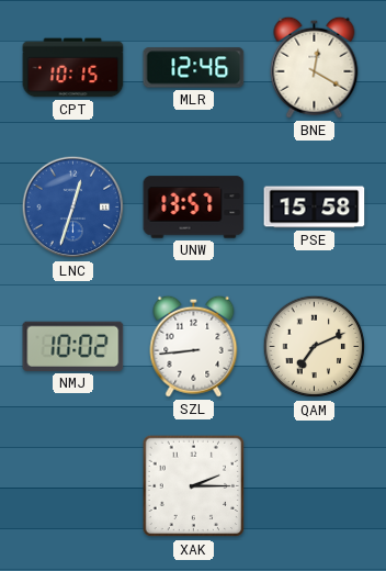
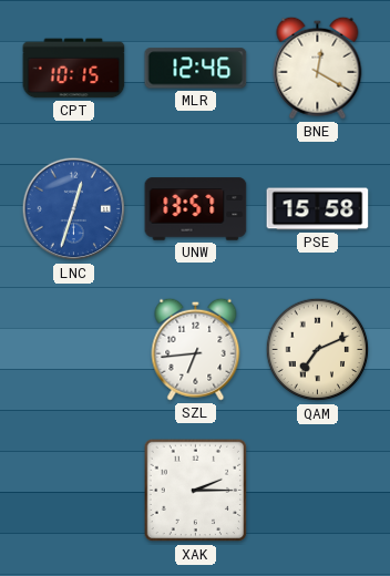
NMJ: 10:02 -> none
SZL: 8:44 -> 6:44
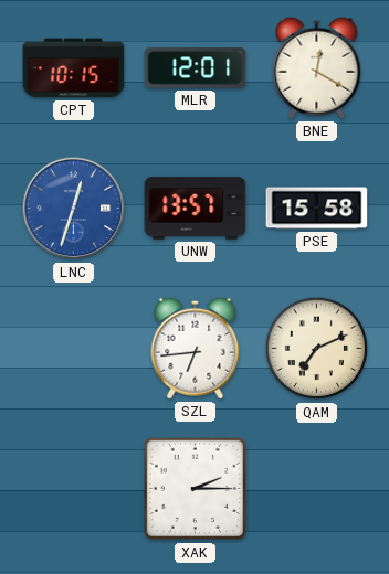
MLR: 12:46 -> 12:01
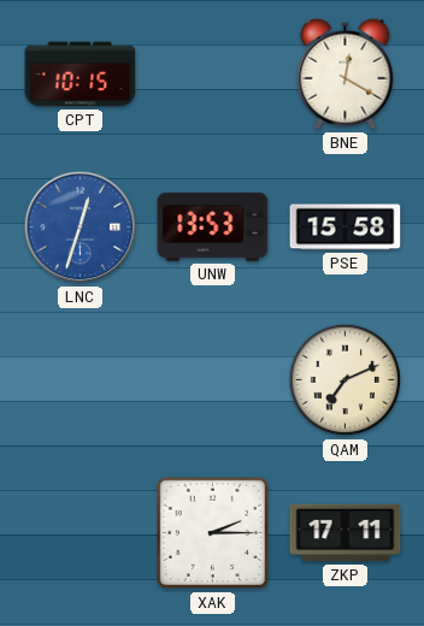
MLR: 12:01 -> none
UNW: 13:57 -> 13:53
SZL: 6:44 -> none
ZKP: none -> 17:11
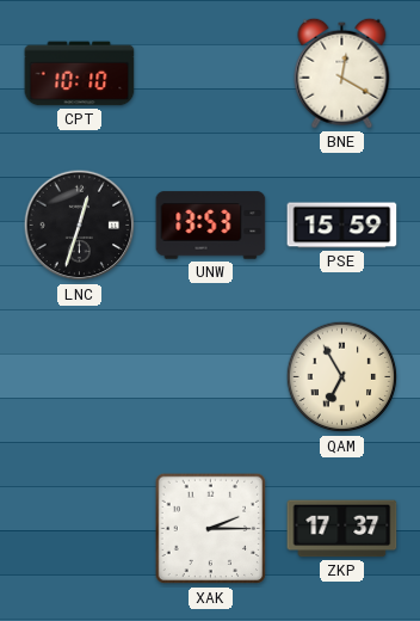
CPT: 10:15 -> 10:10
LNC dial: blue -> black
PSE: 15:58 -> 15:59
QAM: 7:11 -> 6:55
ZKP: 17:11 -> 17:37
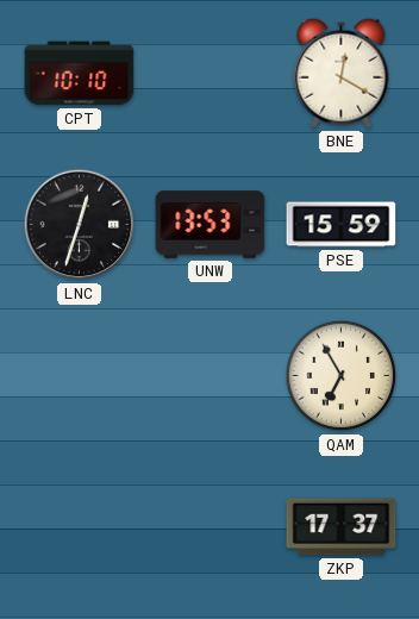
XAK: 2:15 -> none
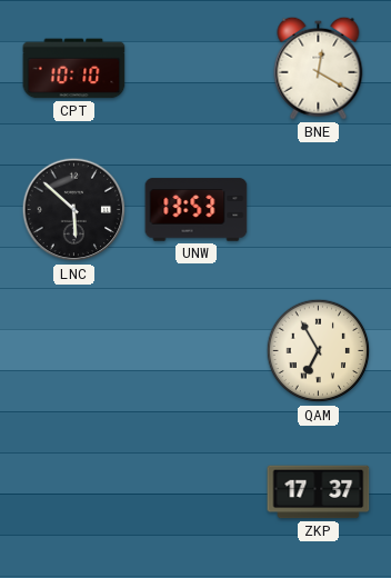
LNC: 12:33 -> 5:52
PSE: 15:59 -> none
